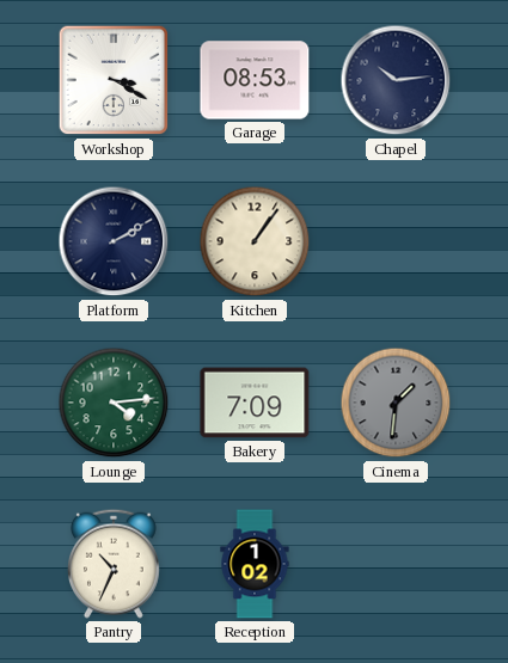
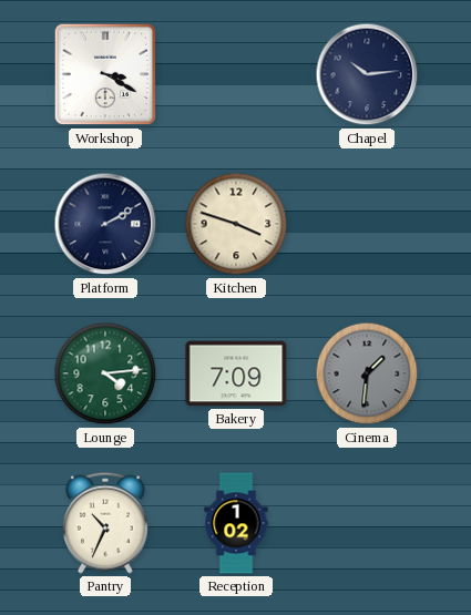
Garage: 08:53 -> none
Kitchen: 1:06 -> 3:48
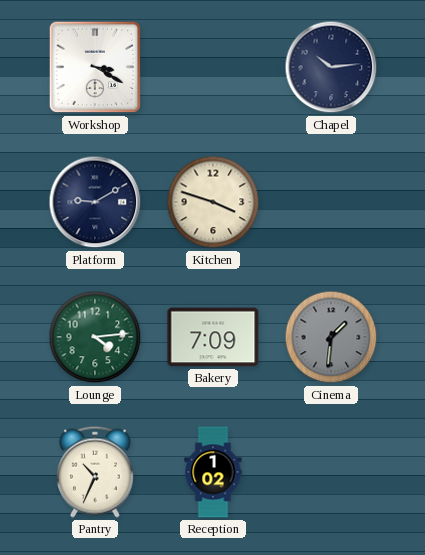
Platform: 2:10 -> 9:10
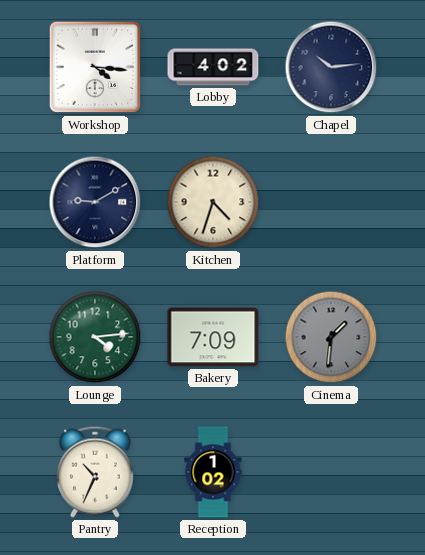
Workshop: 3:20 -> 4:16
Lobby: none -> 4:02
Kitchen: 3:48 -> 4:33
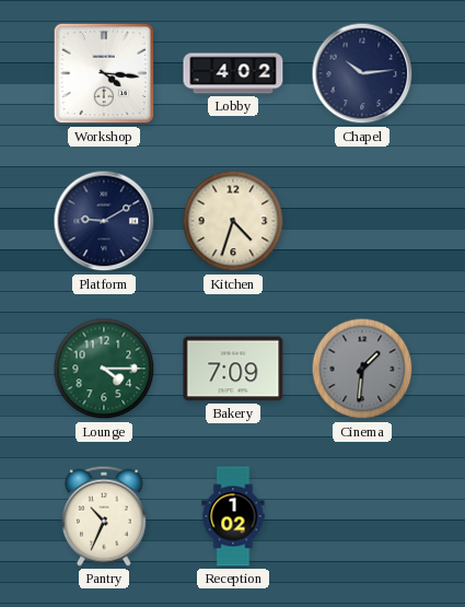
Lounge: 4:14 -> 4:15
